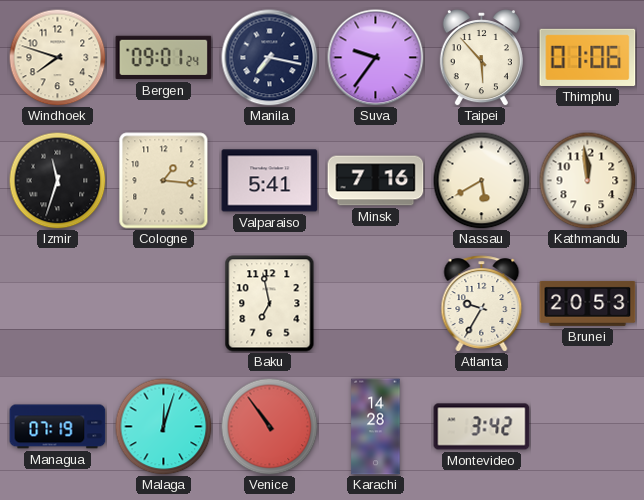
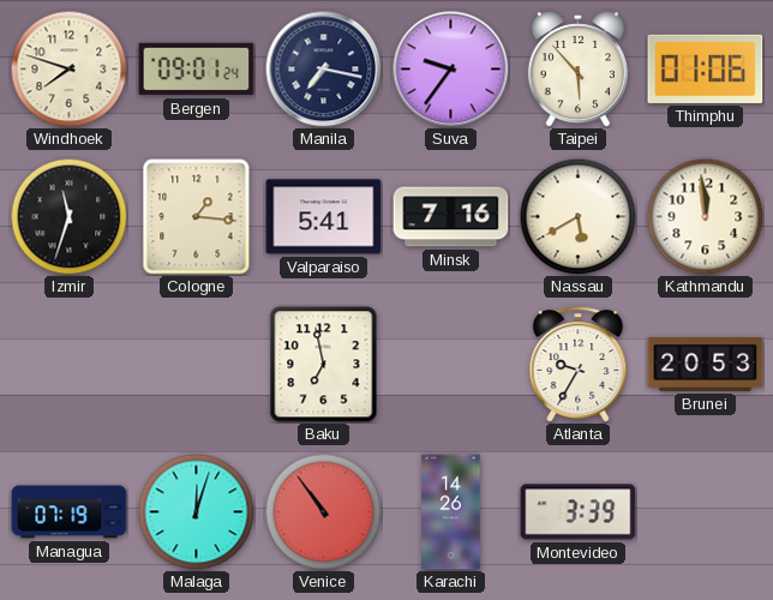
Karachi: 14:28 -> 14:26
Montevideo: 3:42 -> 3:39
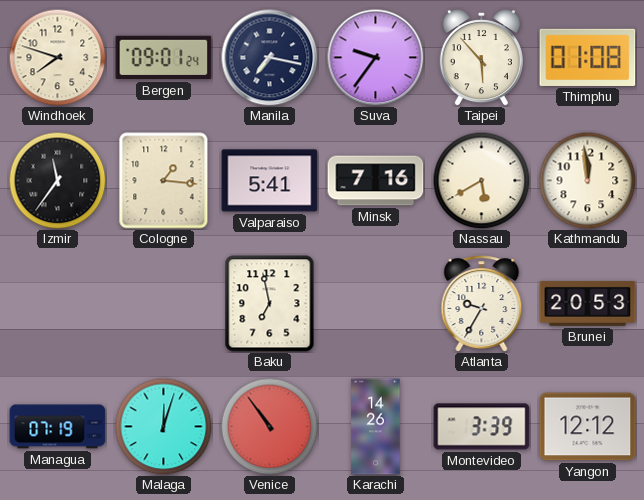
Thimphu: 01:06 -> 01:08
Izmir: 11:33 -> 11:36
Yangon: none -> 12:12
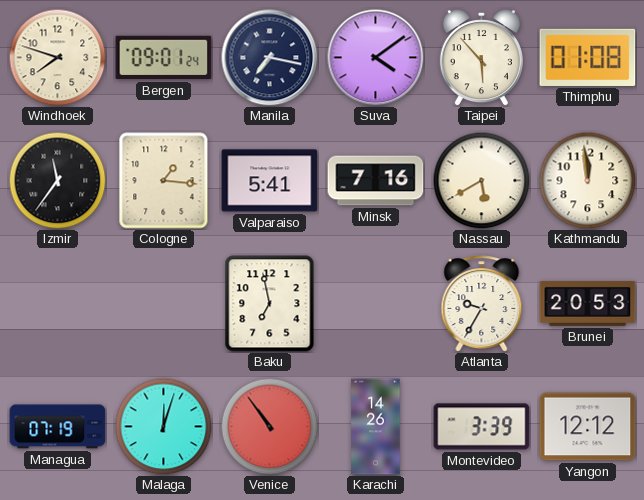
Suva: 9:36 -> 4:09
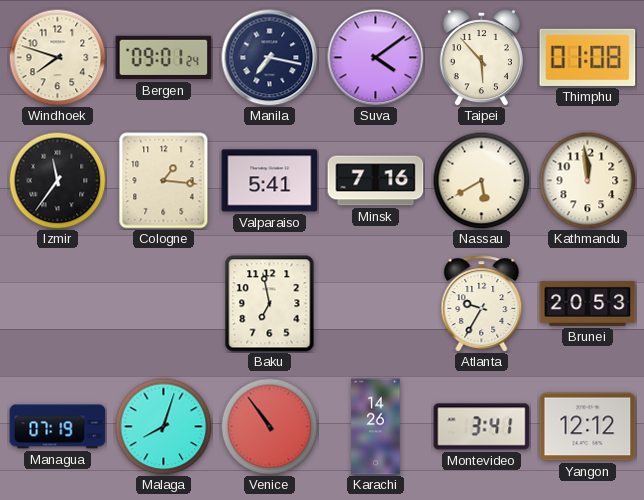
Malaga: 12:03 -> 8:03
Montevideo: 3:39 -> 3:41
